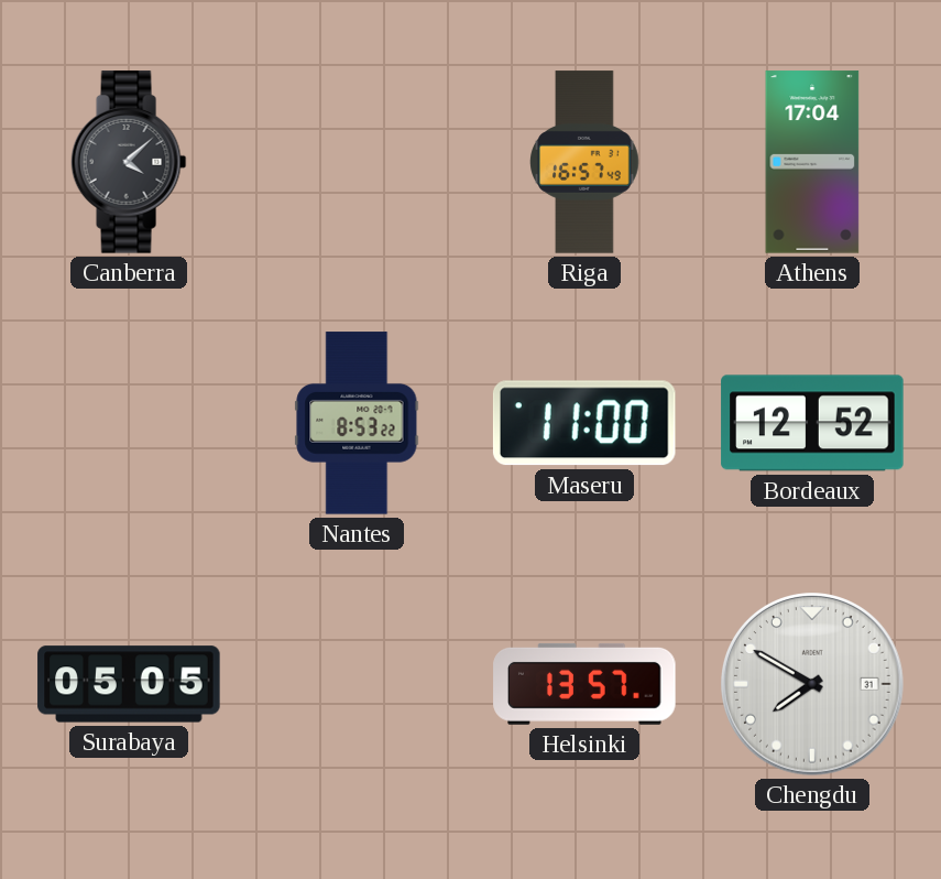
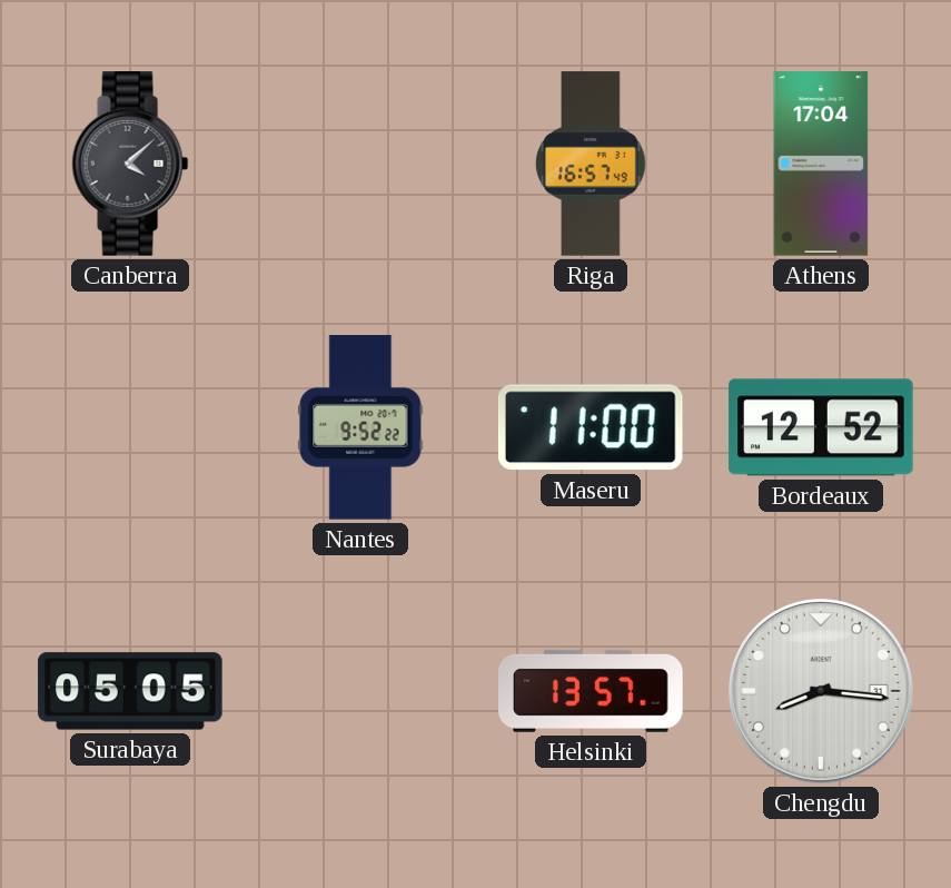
Nantes: 8:53 -> 9:52
Chengdu: 7:50 -> 8:16
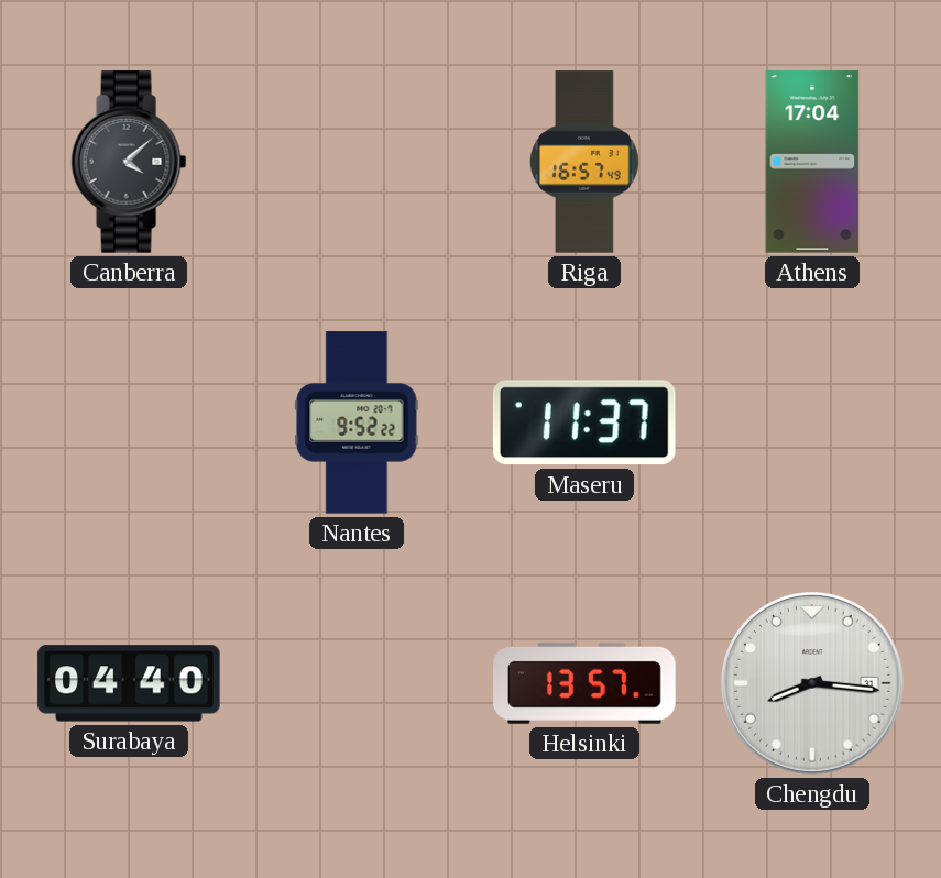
Maseru: 11:00 -> 11:37
Bordeaux: 12:52 -> none
Surabaya: 05:05 -> 04:40
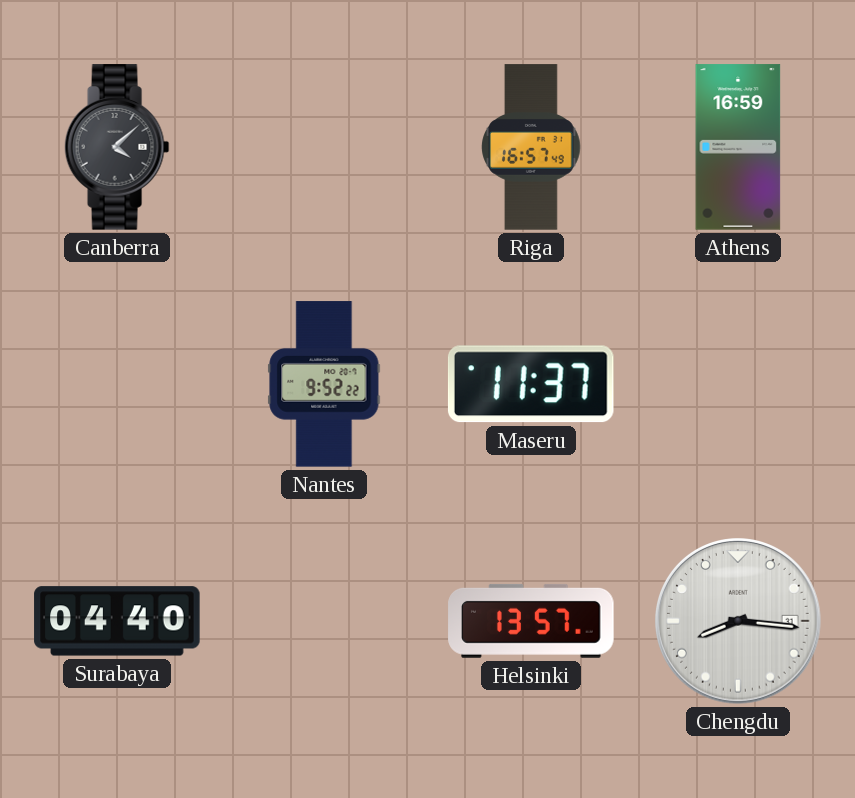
Athens: 17:04 -> 16:59
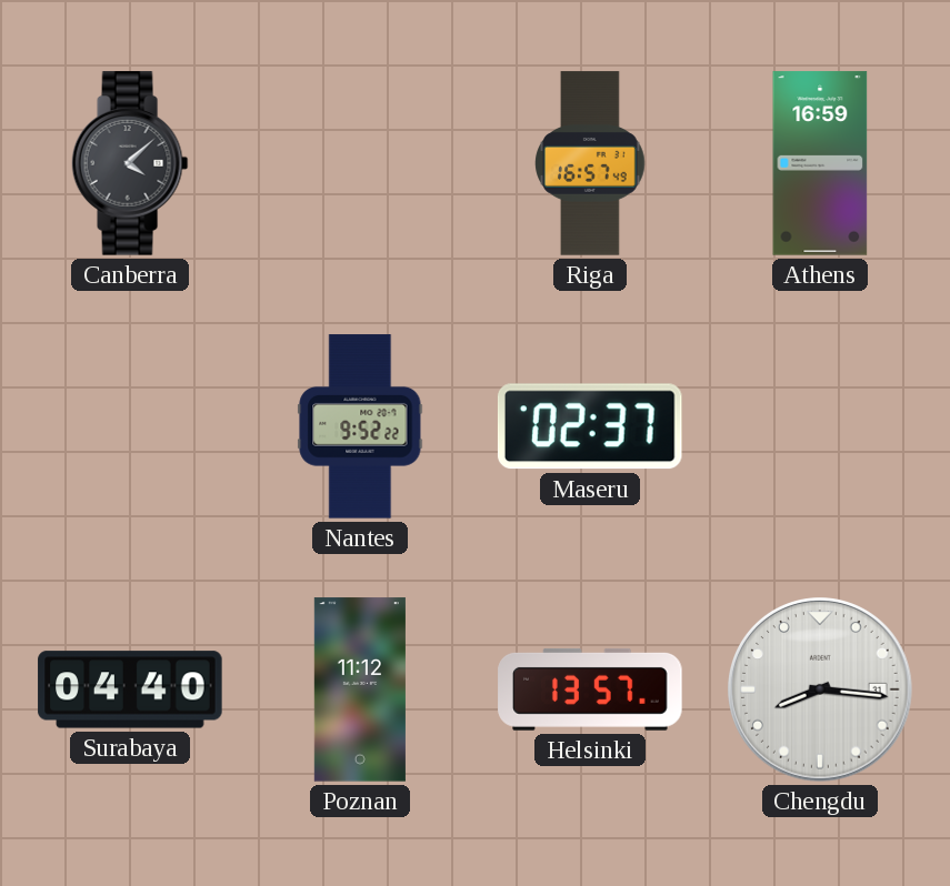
Maseru: 11:37 -> 02:37
Poznan: none -> 11:12
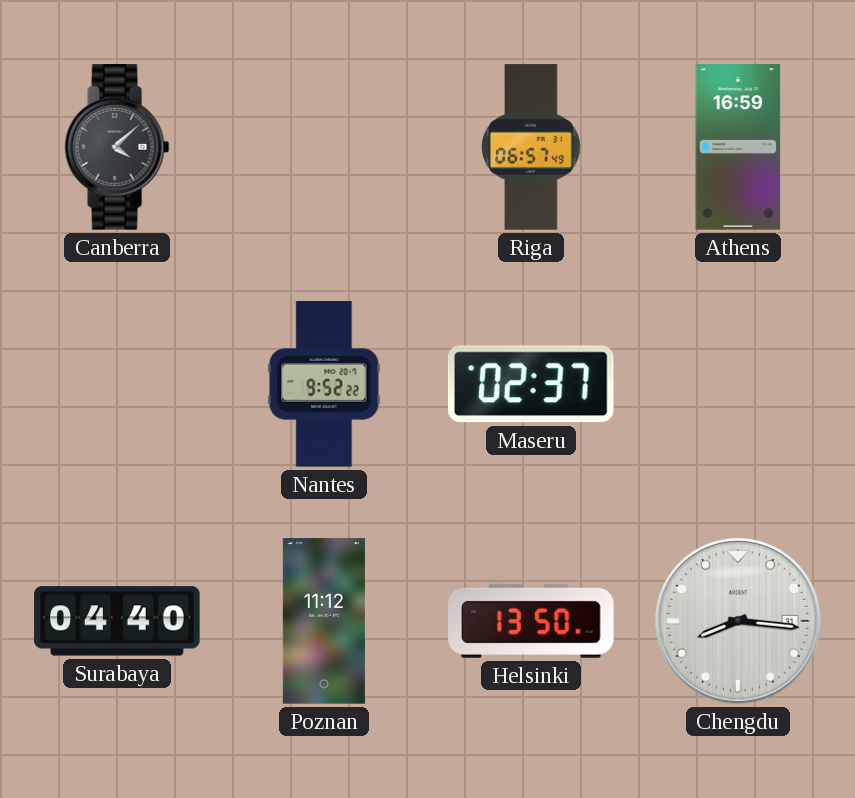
Riga: 16:57 -> 06:57
Helsinki: 13:57 -> 13:50
